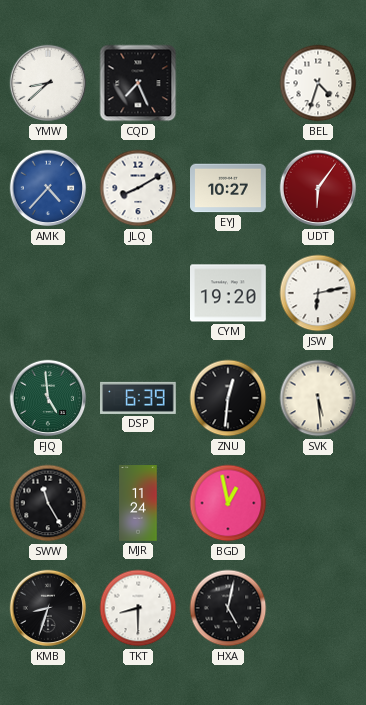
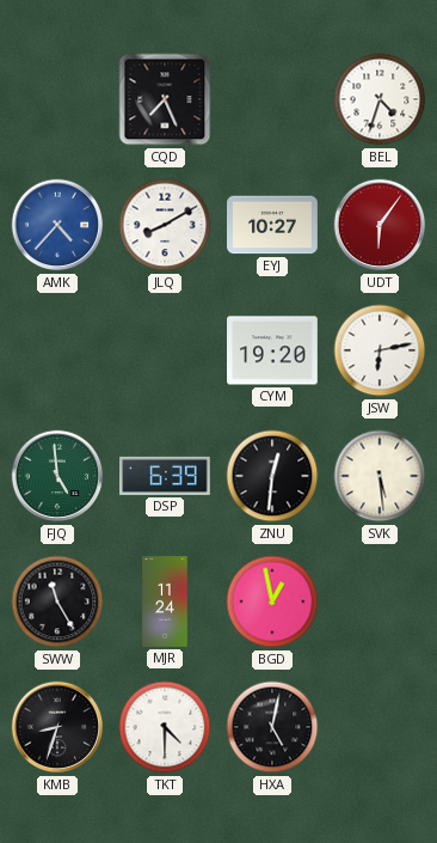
YMW: 8:38 -> none
TKT: 8:30 -> 4:30
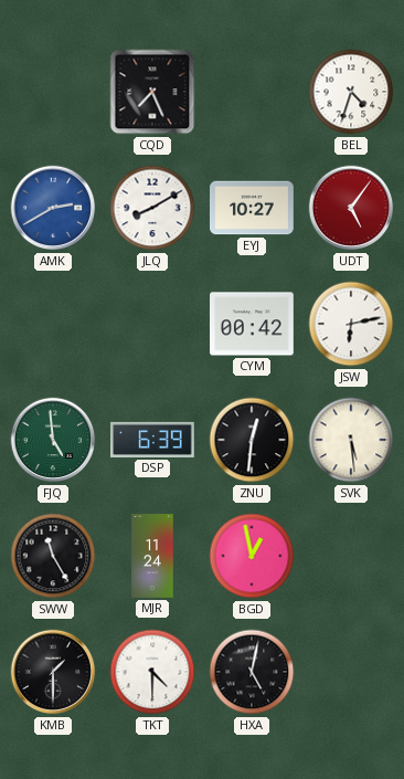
AMK: 4:37 -> 2:40
UDT: 6:06 -> 5:06
CYM: 19:20 -> 00:42
KMB: 8:33 -> 1:30
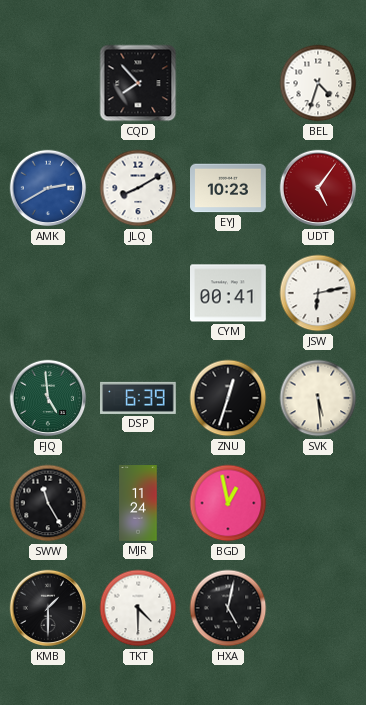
CQD: 7:26 -> 7:53
EYJ: 10:27 -> 10:23
CYM: 00:42 -> 00:41
ZNU: 12:31 -> 12:33
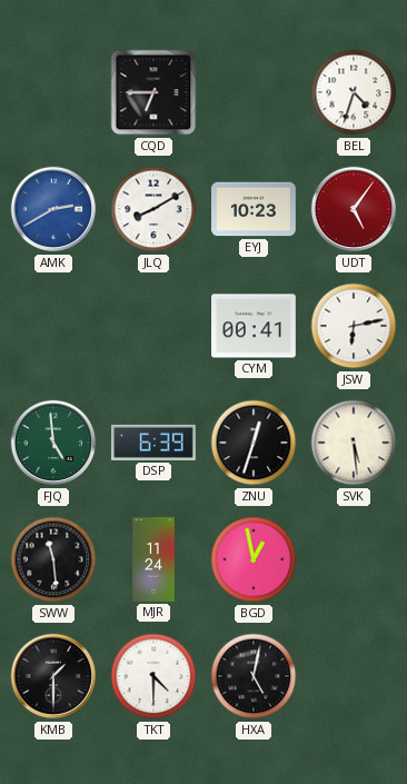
CQD: 7:53 -> 6:45
SWW: 11:25 -> 11:29
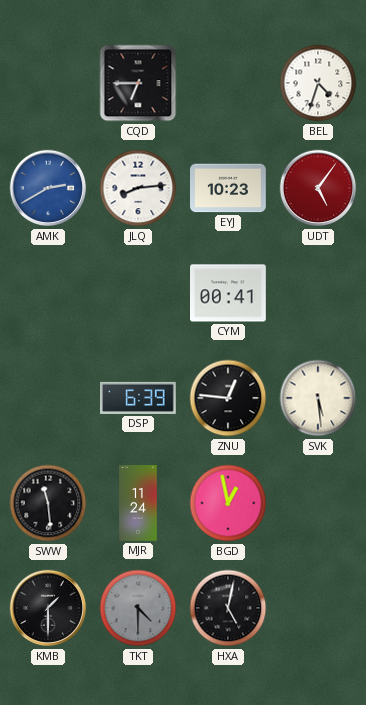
JLQ: 8:10 -> 8:14
JSW: 6:13 -> none
FJQ: 4:59 -> none
ZNU: 12:33 -> 12:46
TKT dial: white -> grey
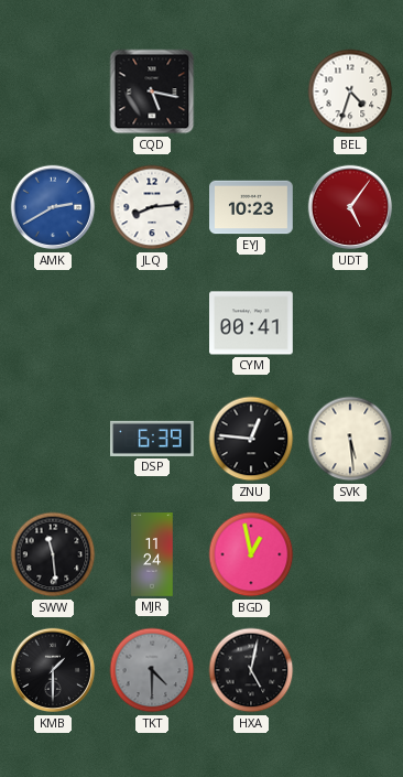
CQD: 6:45 -> 5:17
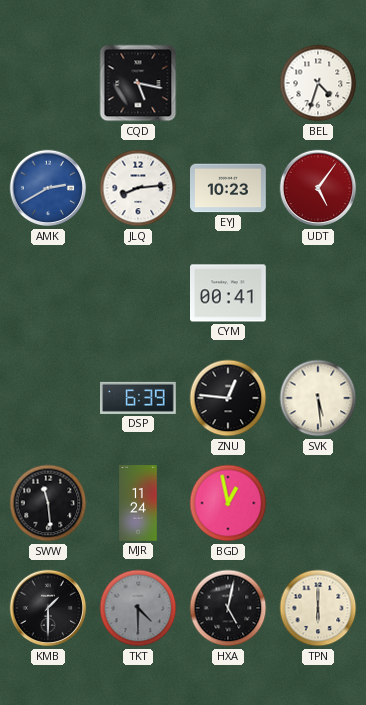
TPN: none -> 6:00
